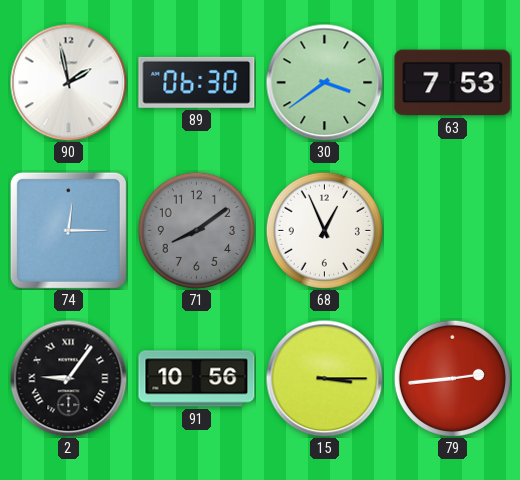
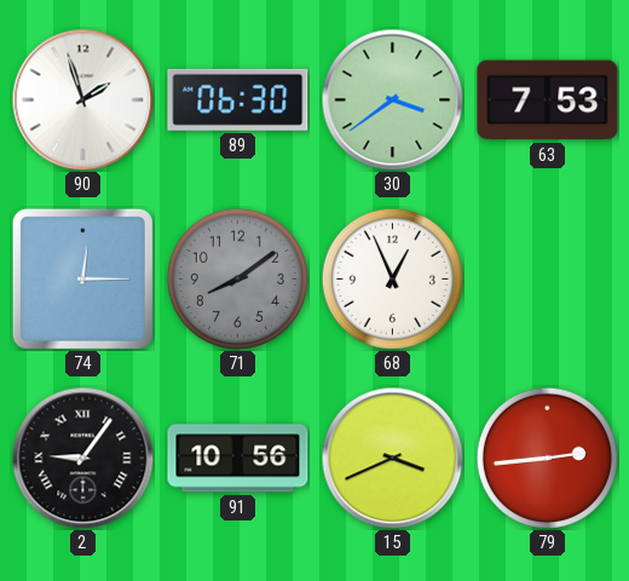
90: 1:58 -> 1:57
15: 3:15 -> 3:41
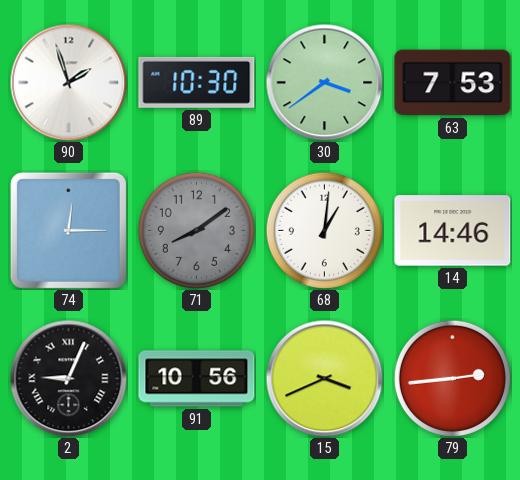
89: 06:30 -> 10:30
68: 12:56 -> 1:01
14: none -> 14:46
2: 9:06 -> 9:04
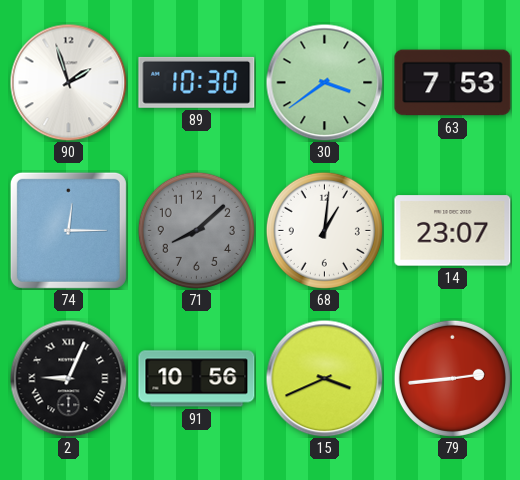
71: 8:09 -> 8:08
14: 14:46 -> 23:07
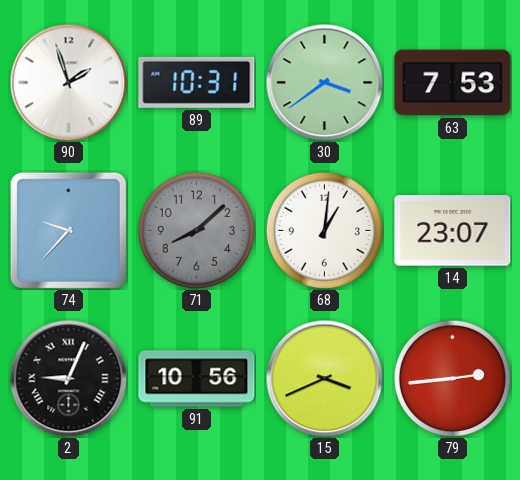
89: 10:30 -> 10:31
74: 12:15 -> 9:37
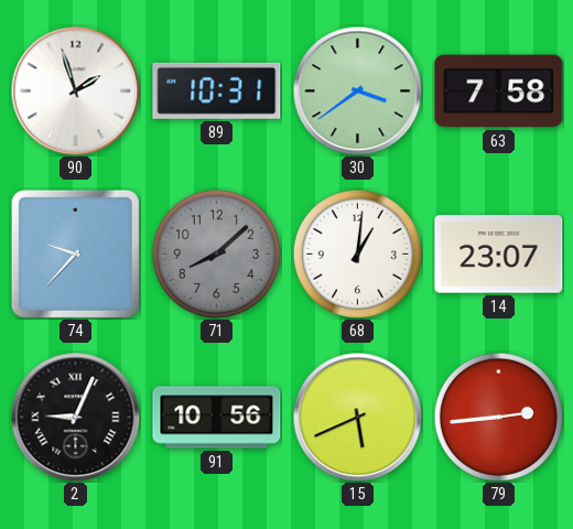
63: 7:53 -> 7:58
15: 3:41 -> 5:41
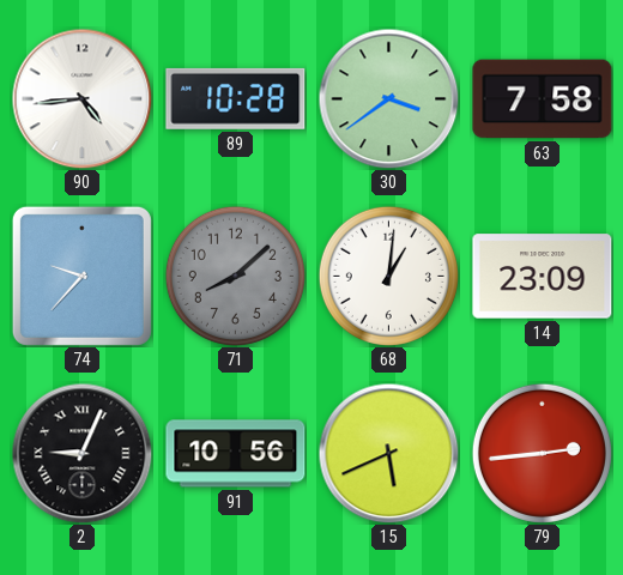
90: 1:57 -> 4:44
89: 10:31 -> 10:28
14: 23:07 -> 23:09
